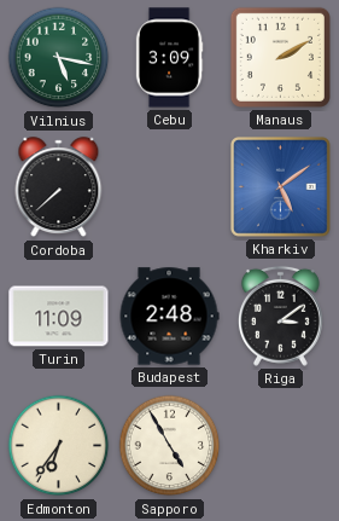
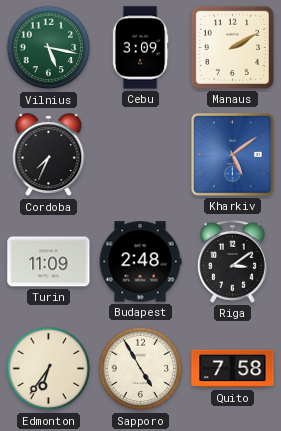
Cordoba: 7:38 -> 7:34
Quito: none -> 7:58
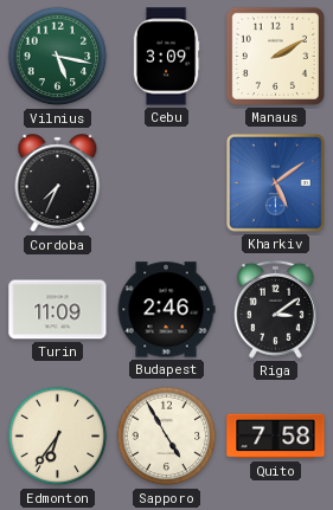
Budapest: 2:48 -> 2:46
